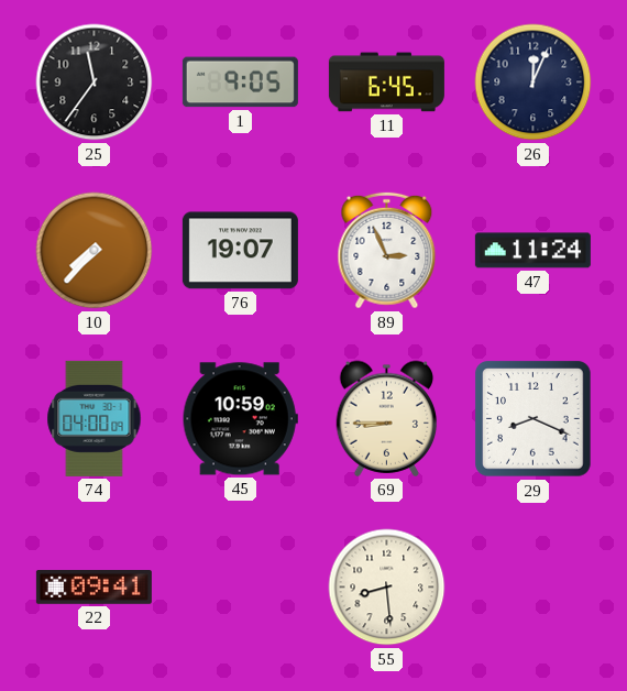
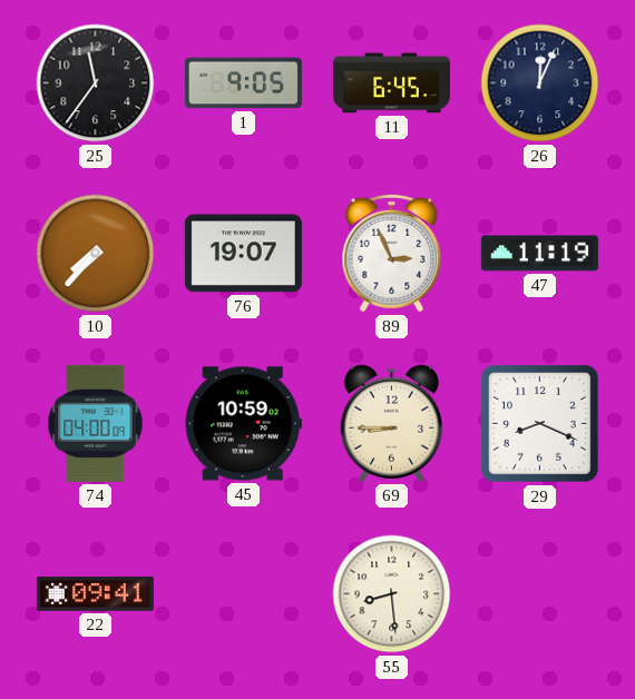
47: 11:24 -> 11:19
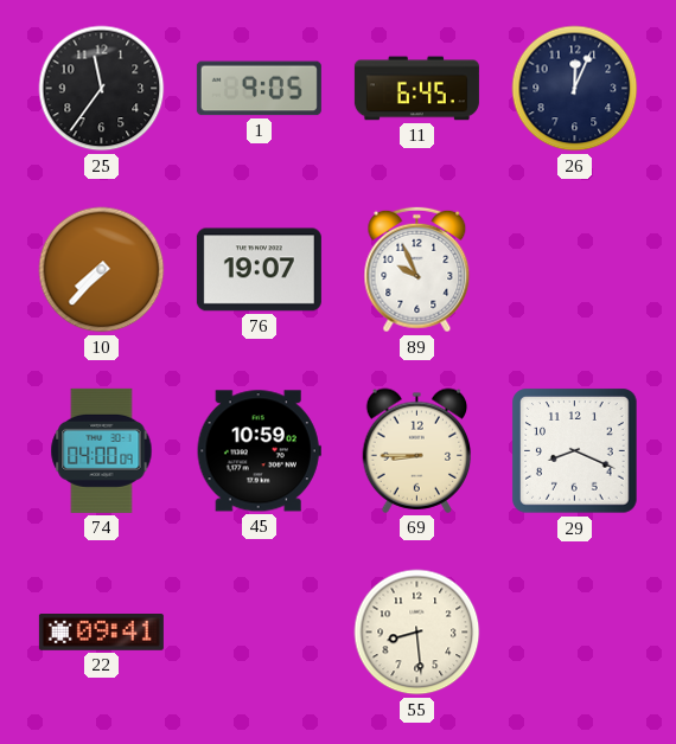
89: 2:56 -> 9:56
47: 11:19 -> none
